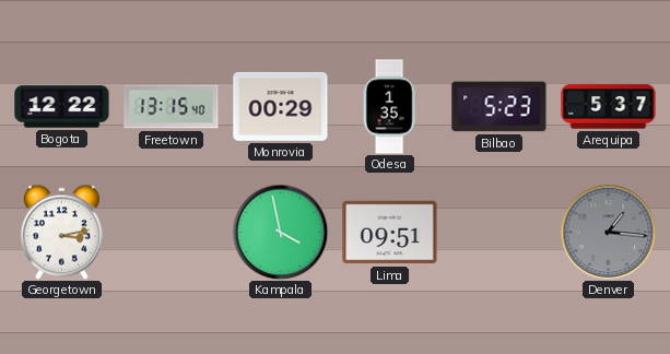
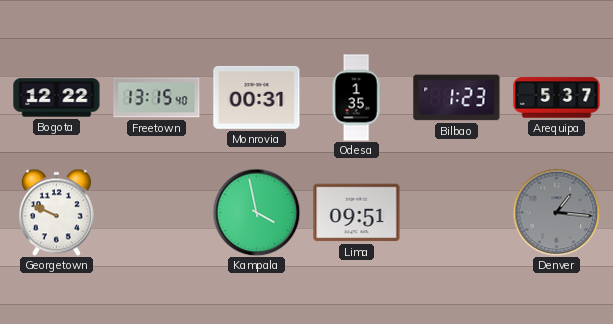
Monrovia: 00:29 -> 00:31
Bilbao: 5:23 -> 1:23
Georgetown: 3:13 -> 9:49
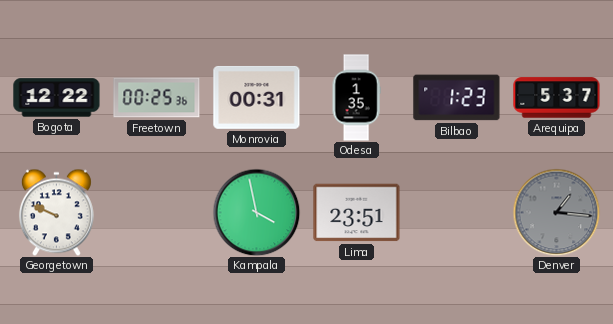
Freetown: 13:15 -> 00:25
Lima: 09:51 -> 23:51
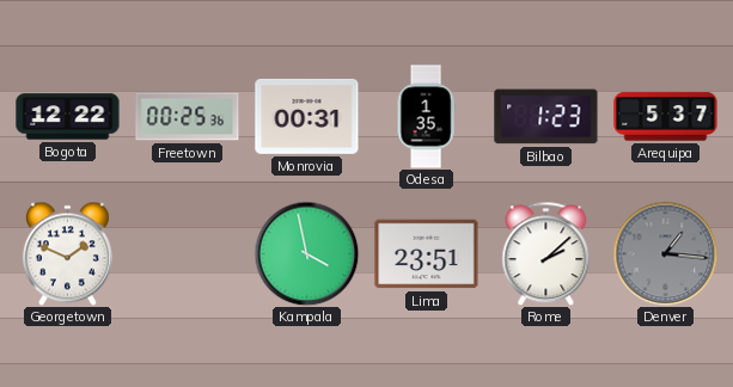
Georgetown: 9:49 -> 1:49
Rome: none -> 2:08
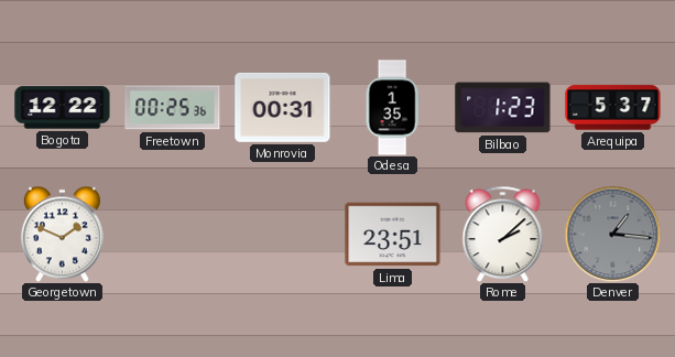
Kampala: 3:58 -> none
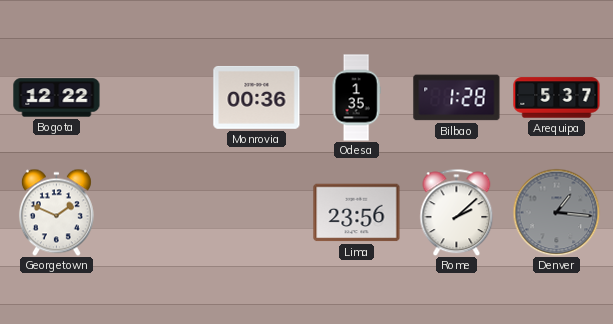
Freetown: 00:25 -> none
Monrovia: 00:31 -> 00:36
Bilbao: 1:23 -> 1:28
Lima: 23:51 -> 23:56
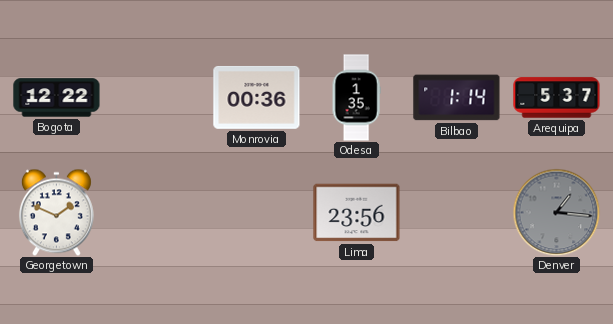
Bilbao: 1:28 -> 1:14
Rome: 2:08 -> none
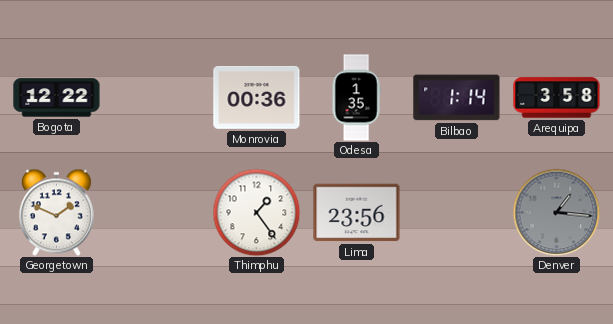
Arequipa: 5:37 -> 3:58
Thimphu: none -> 1:24
